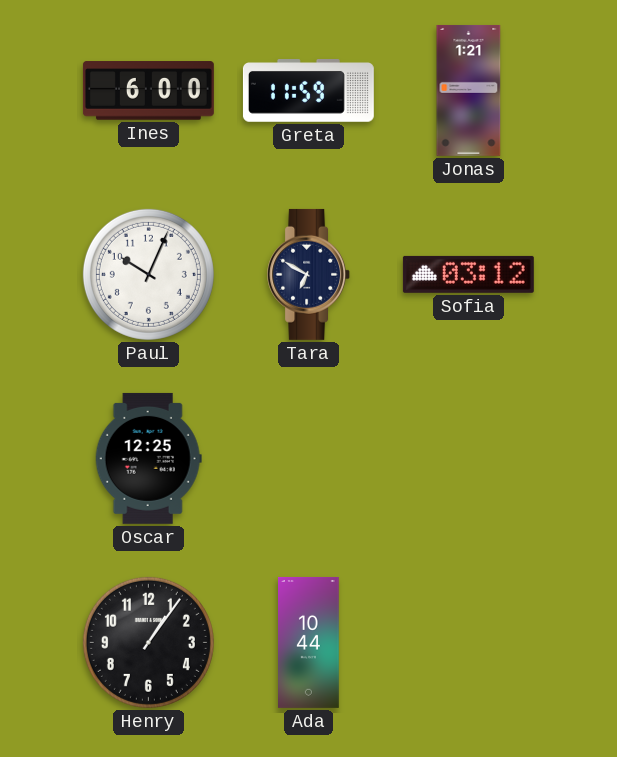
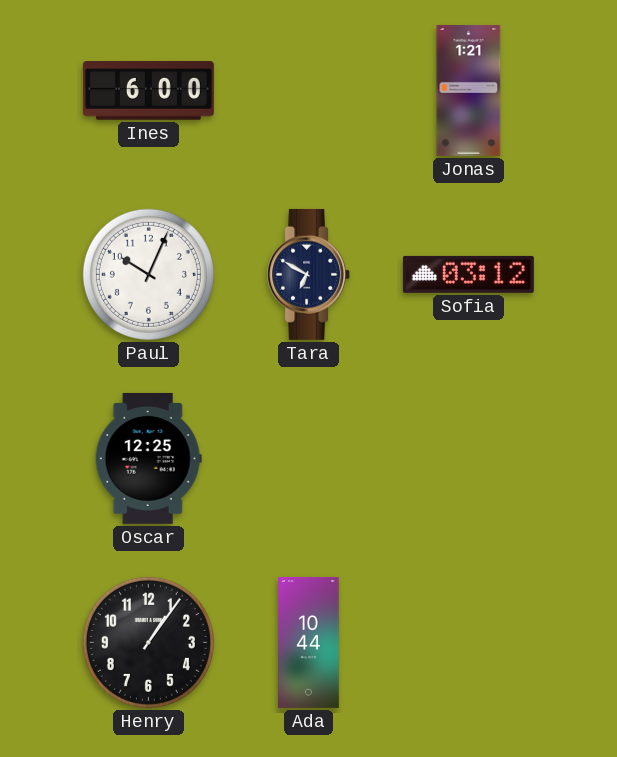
Greta: 11:59 -> none
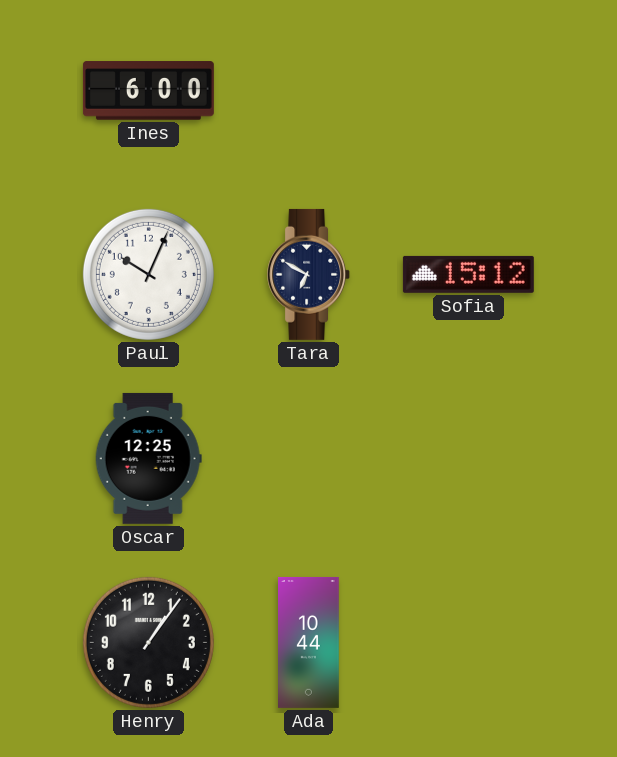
Jonas: 1:21 -> none
Sofia: 03:12 -> 15:12
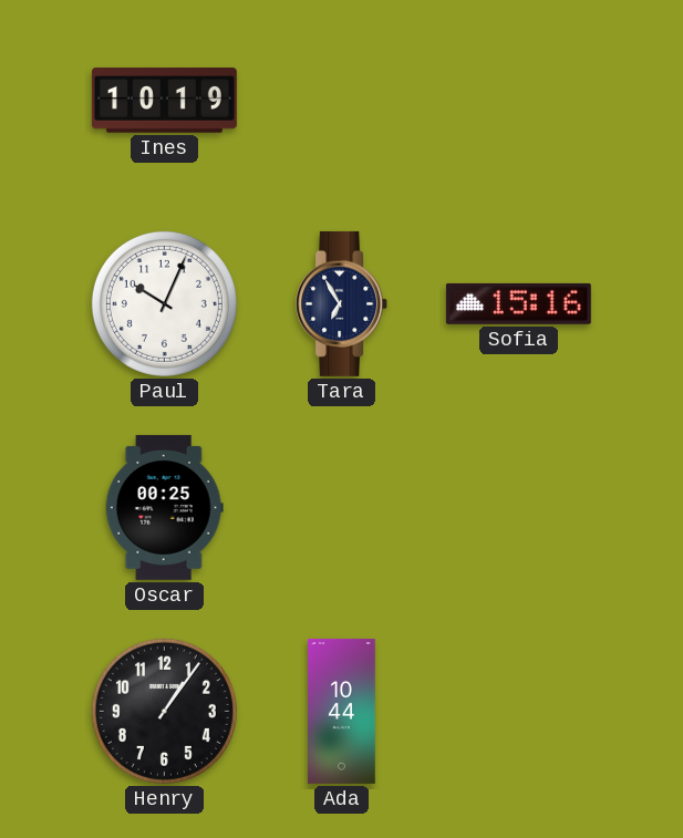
Ines: 6:00 -> 10:19
Tara: 6:50 -> 6:55
Sofia: 15:12 -> 15:16
Oscar: 12:25 -> 00:25
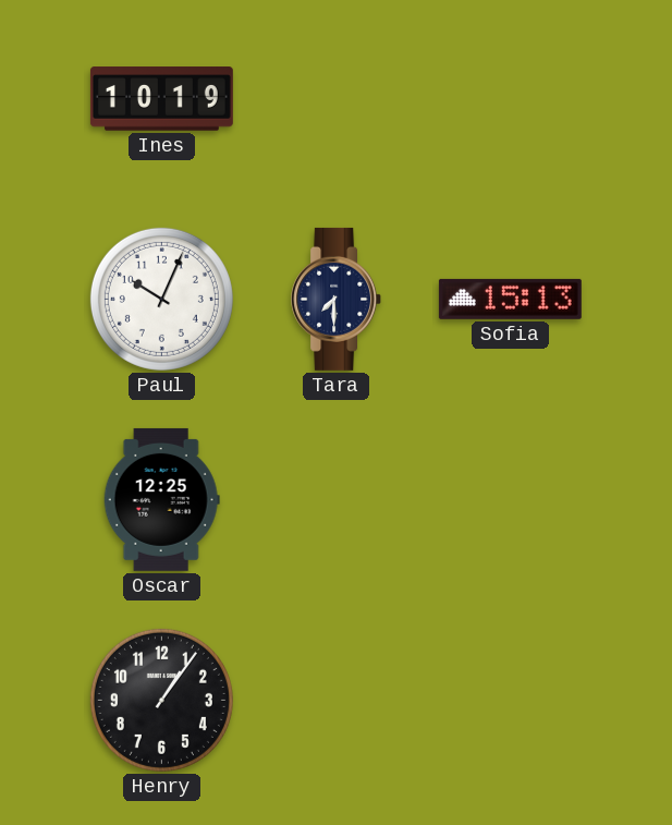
Tara: 6:55 -> 7:30
Sofia: 15:16 -> 15:13
Oscar: 00:25 -> 12:25
Ada: 10:44 -> none
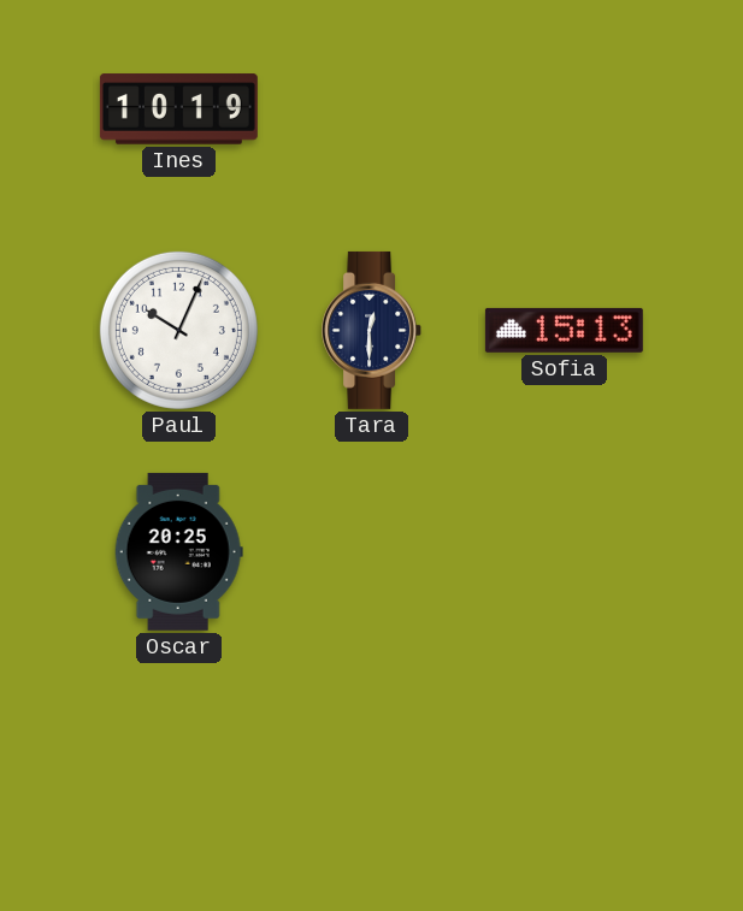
Tara: 7:30 -> 12:30
Oscar: 12:25 -> 20:25
Henry: 1:06 -> none
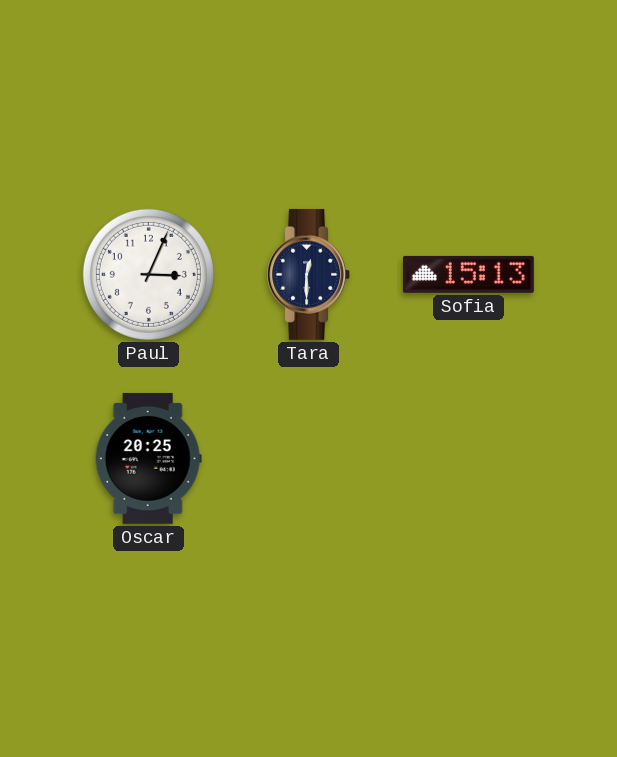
Ines: 10:19 -> none
Paul: 10:04 -> 3:04
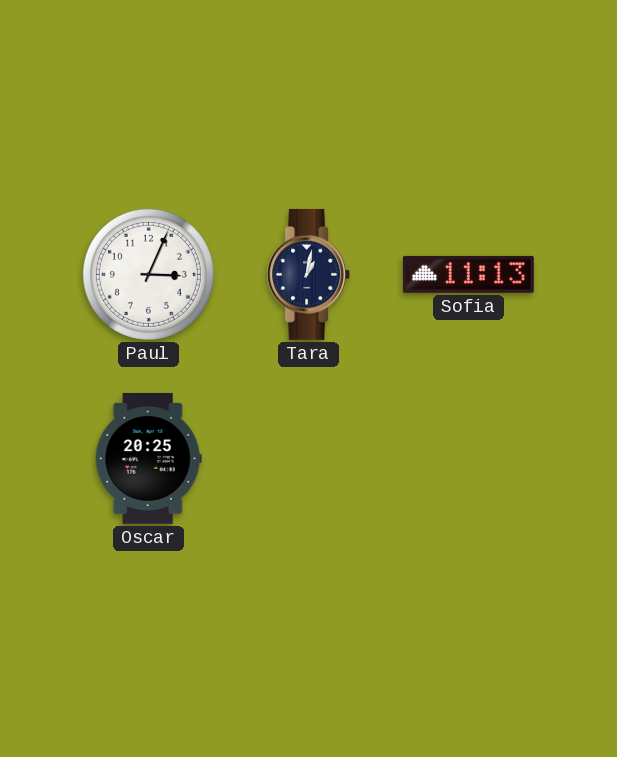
Tara: 12:30 -> 1:02
Sofia: 15:13 -> 11:13
